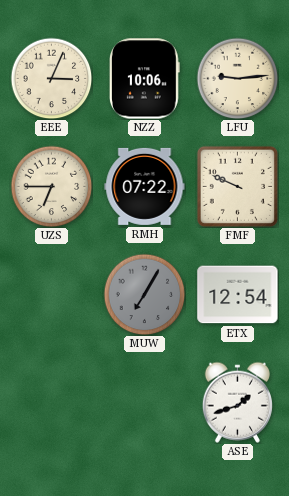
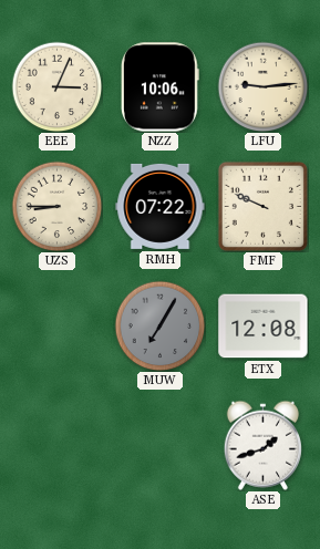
UZS: 6:45 -> 8:45
ETX: 12:54 -> 12:08
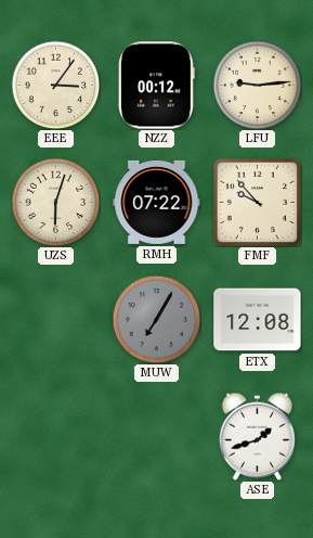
EEE: 3:04 -> 3:06
NZZ: 10:06 -> 00:12
UZS: 8:45 -> 6:03
FMF: 9:49 -> 9:53
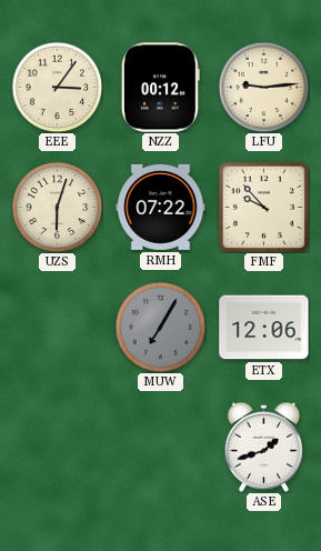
ETX: 12:08 -> 12:06
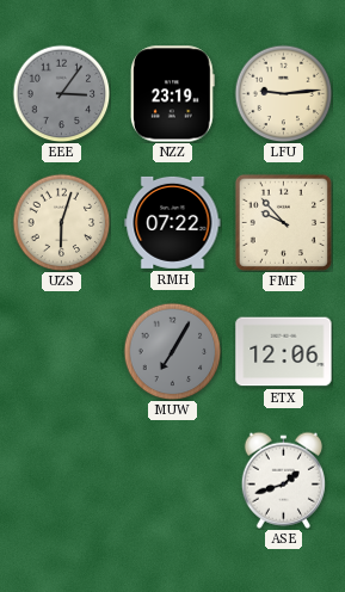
EEE dial: cream -> grey
NZZ: 00:12 -> 23:19
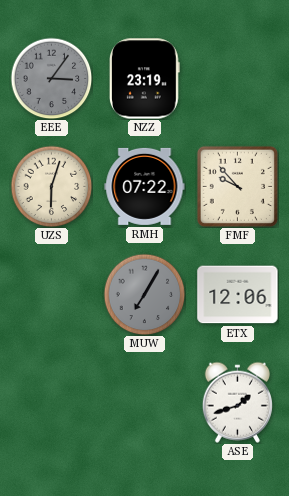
LFU: 9:14 -> none
